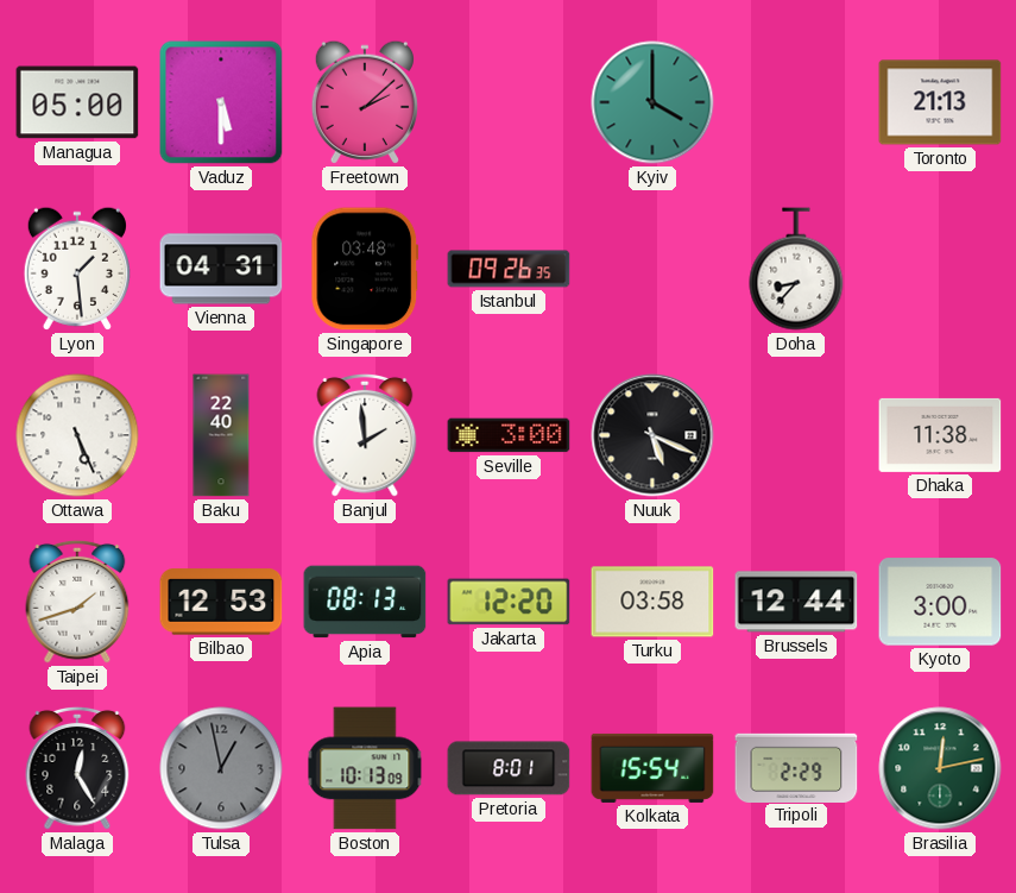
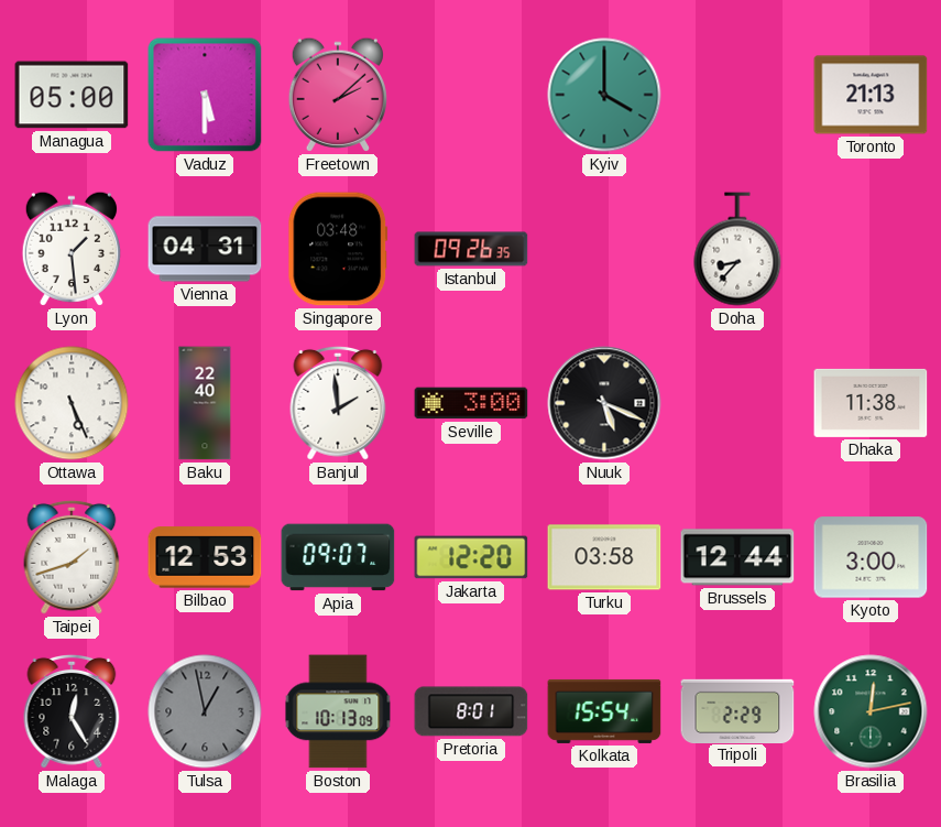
Apia: 08:13 -> 09:07
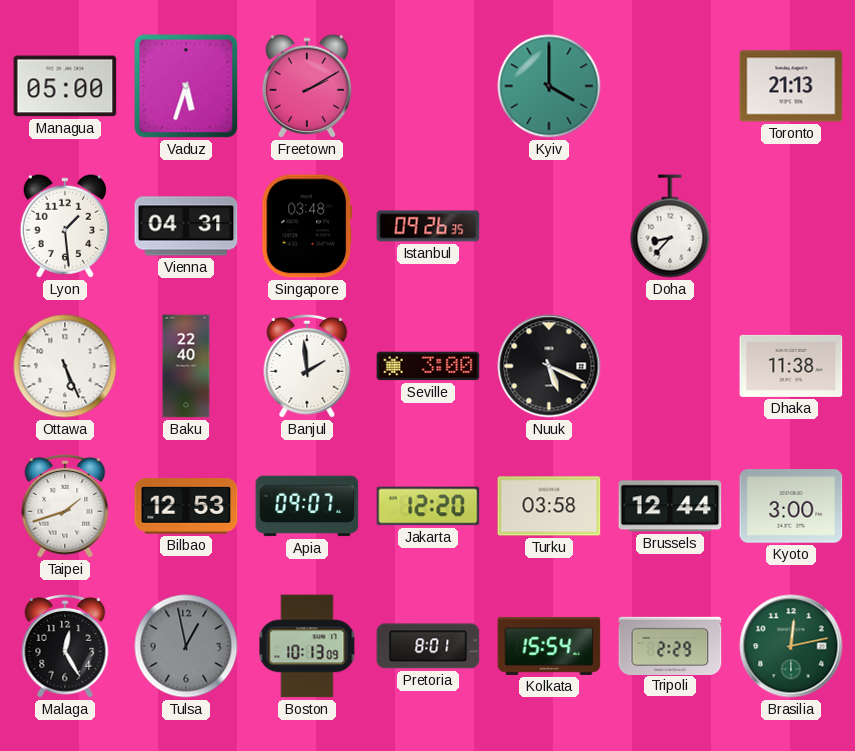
Vaduz: 5:30 -> 5:33
Freetown: 2:08 -> 2:10
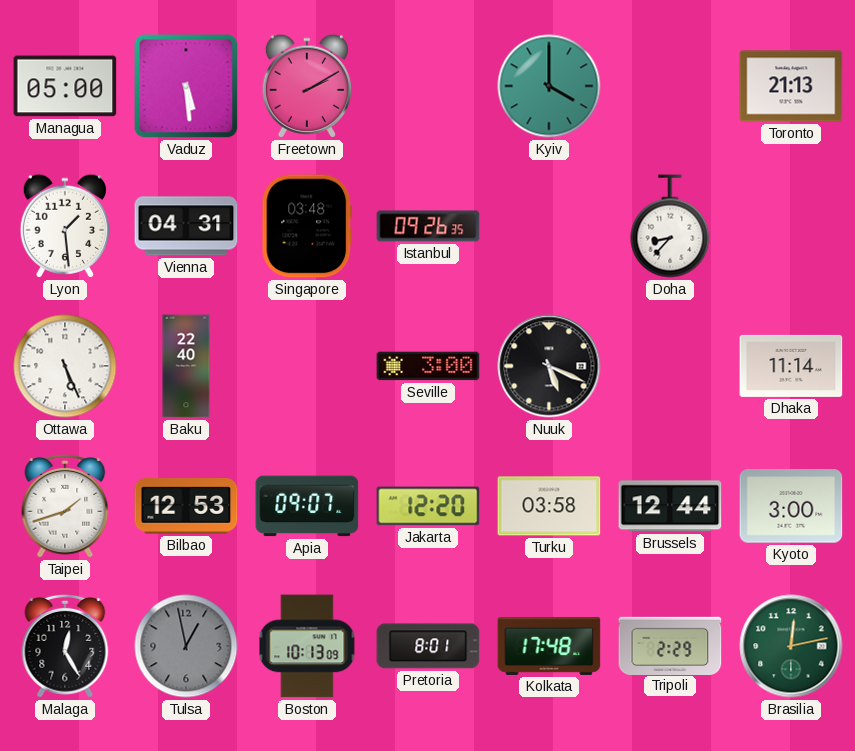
Vaduz: 5:33 -> 5:29
Banjul: 1:59 -> none
Dhaka: 11:38 -> 11:14
Kolkata: 15:54 -> 17:48
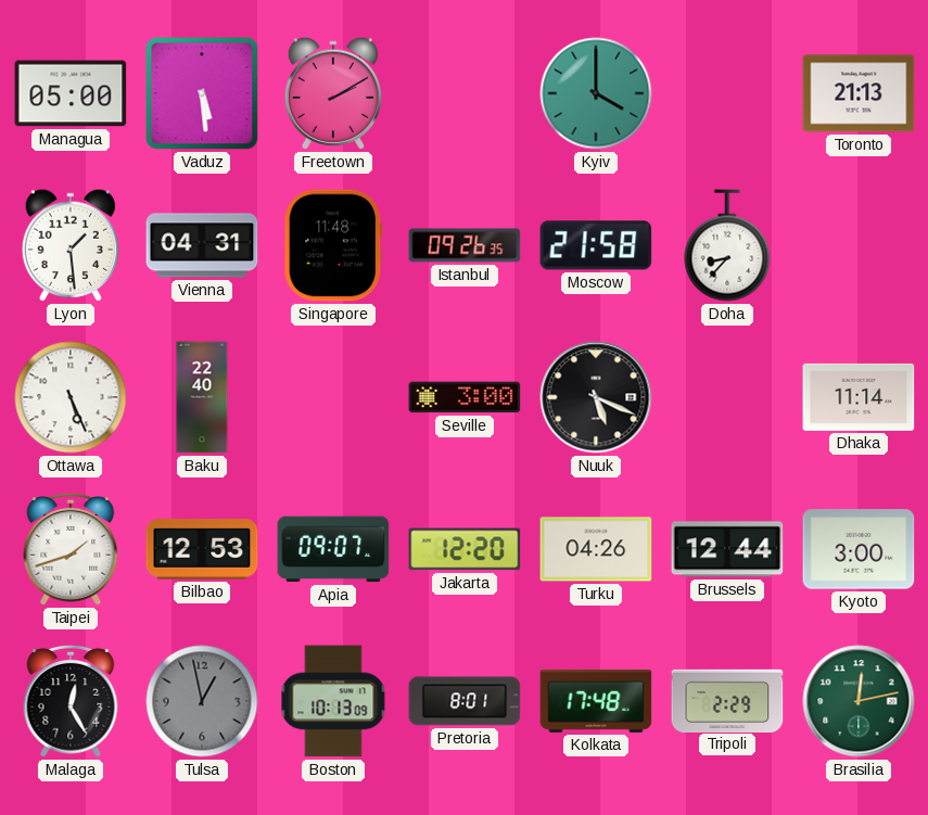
Singapore: 03:48 -> 11:48
Moscow: none -> 21:58
Turku: 03:58 -> 04:26
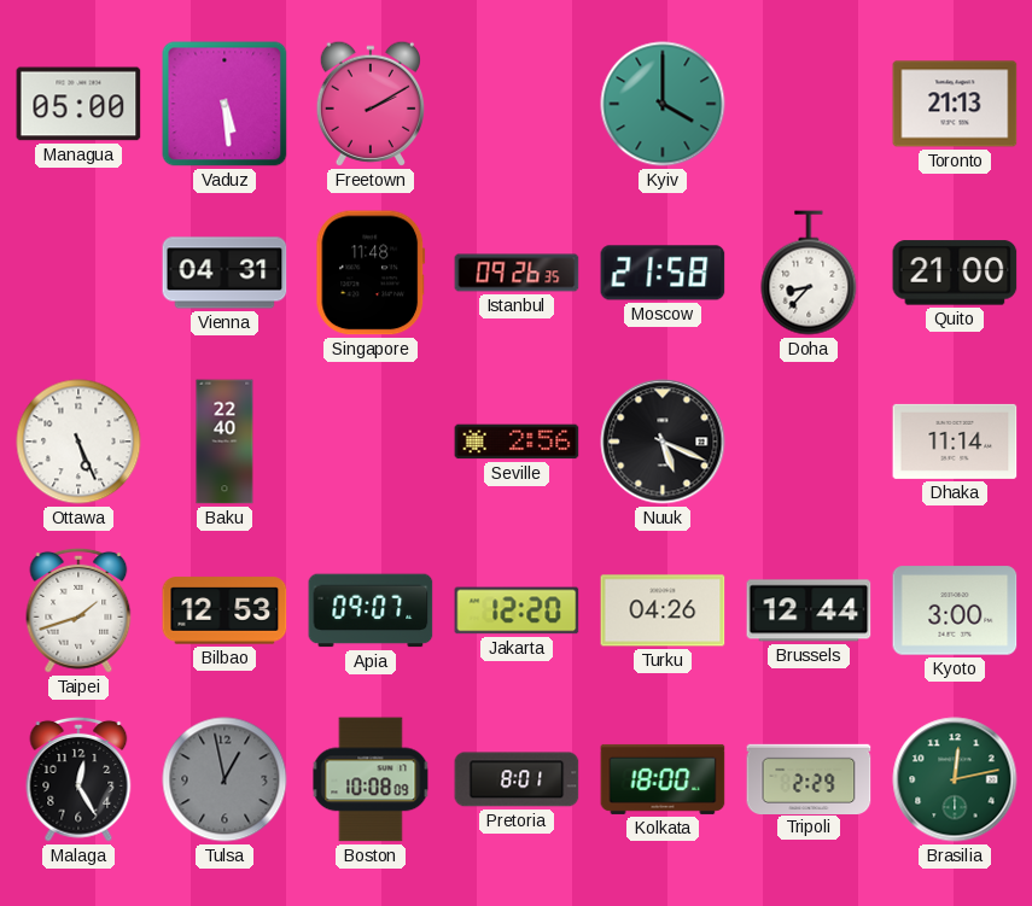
Lyon: 1:29 -> none
Quito: none -> 21:00
Seville: 3:00 -> 2:56
Boston: 10:13 -> 10:08
Kolkata: 17:48 -> 18:00
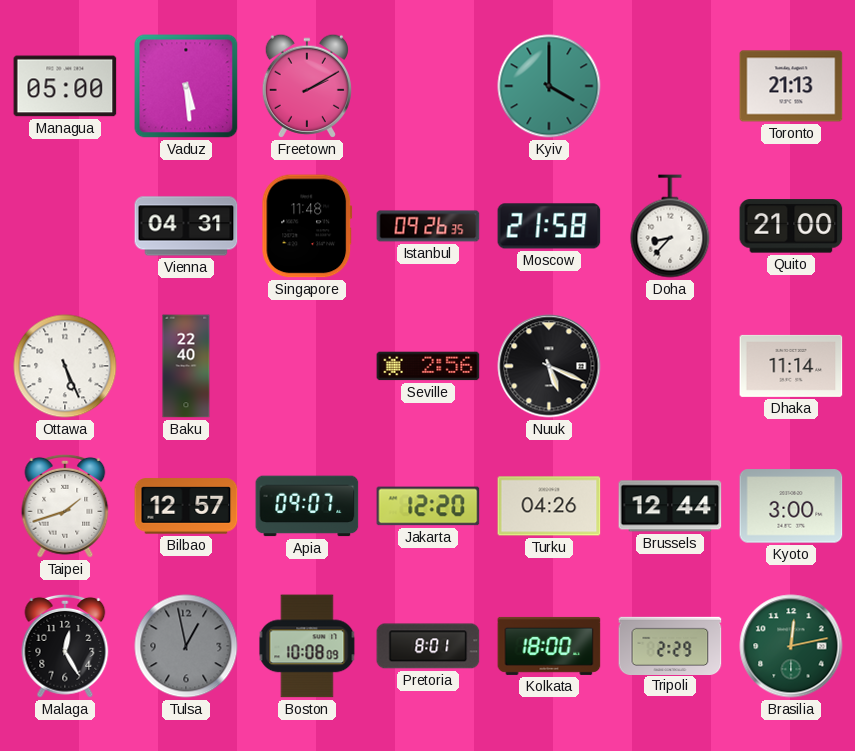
Bilbao: 12:53 -> 12:57
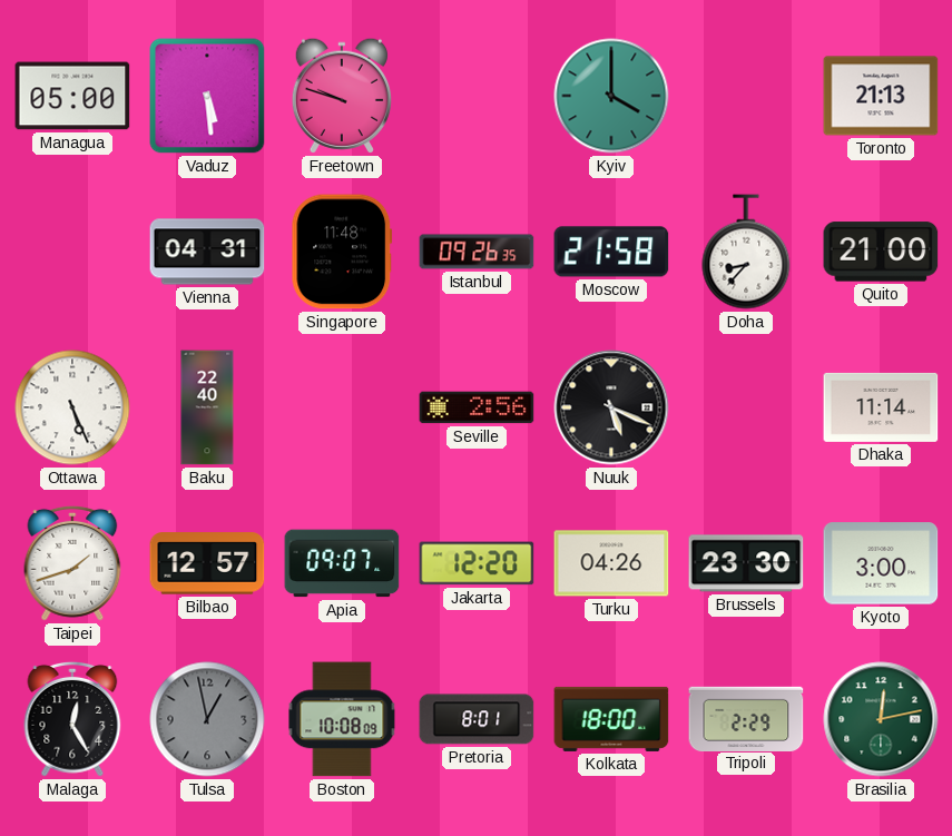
Freetown: 2:10 -> 9:48
Brussels: 12:44 -> 23:30
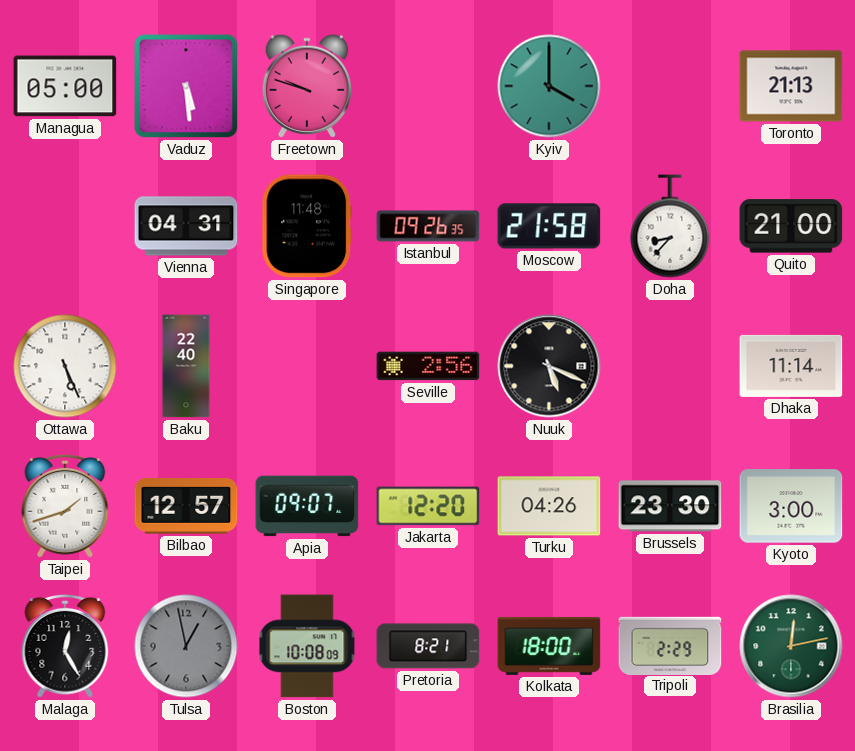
Pretoria: 8:01 -> 8:21
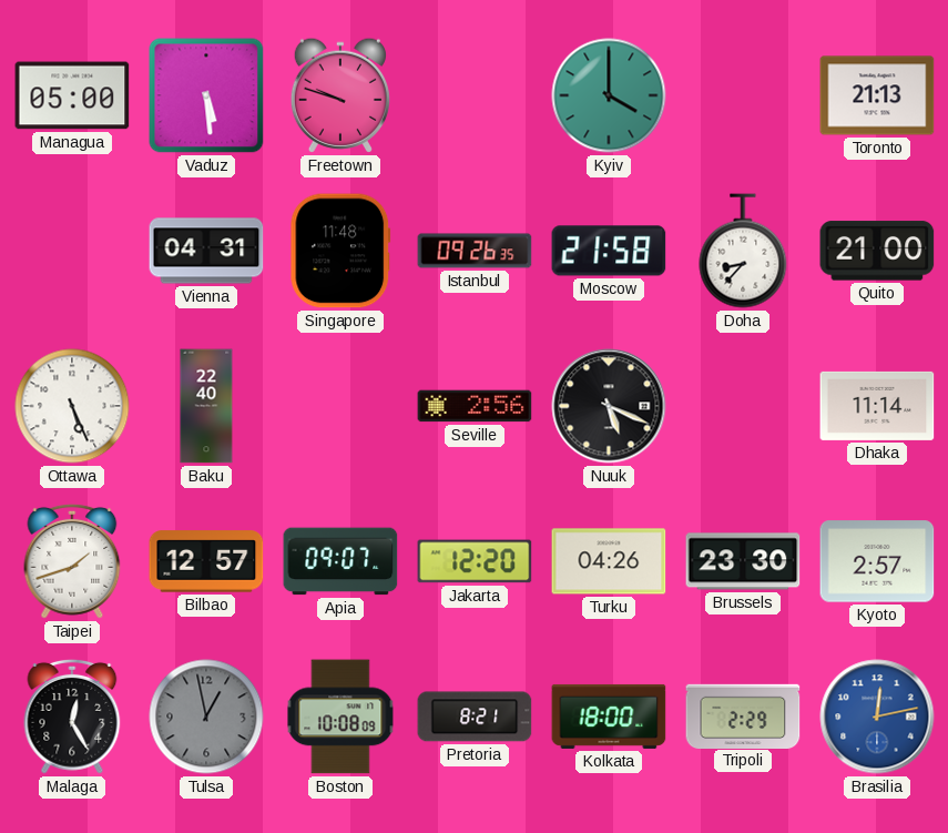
Kyoto: 3:00 -> 2:57
Brasilia dial: green -> blue
